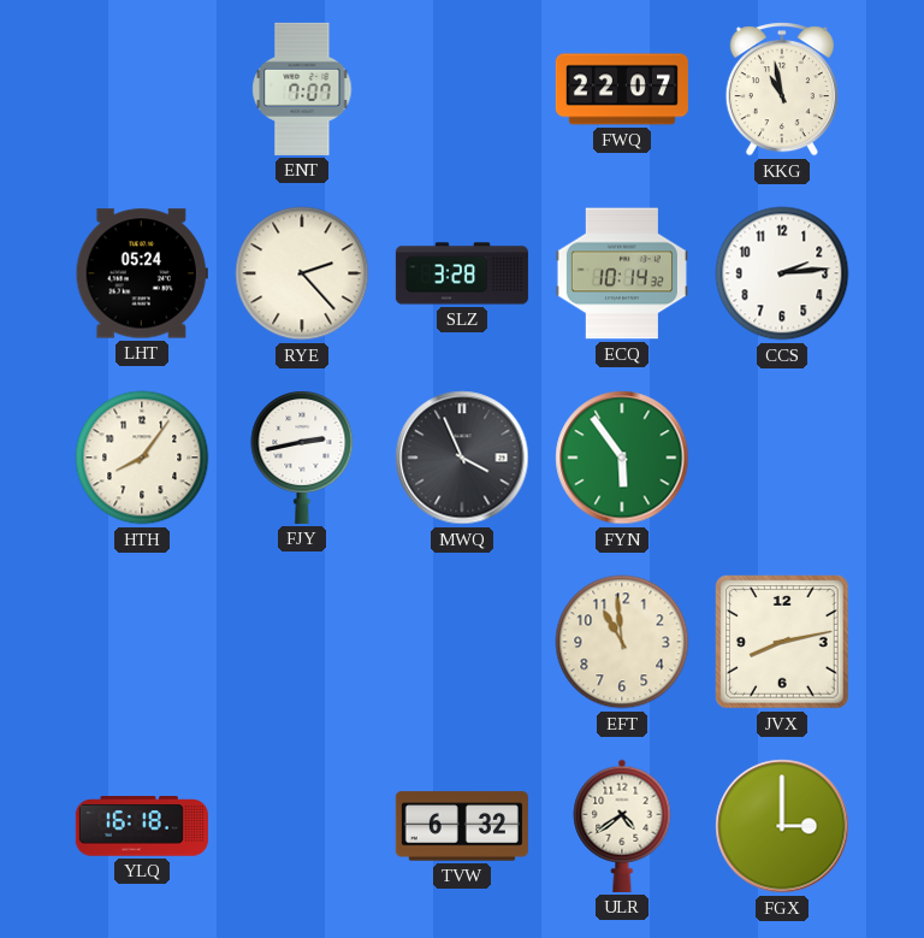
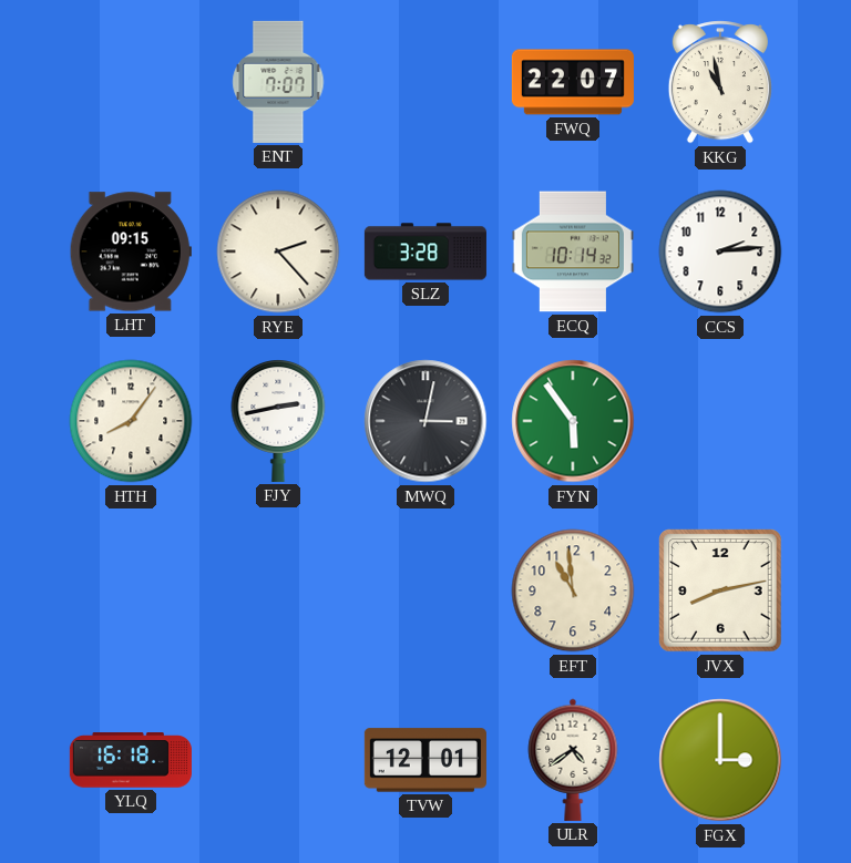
LHT: 05:24 -> 09:15
MWQ: 3:56 -> 3:02
TVW: 6:32 -> 12:01
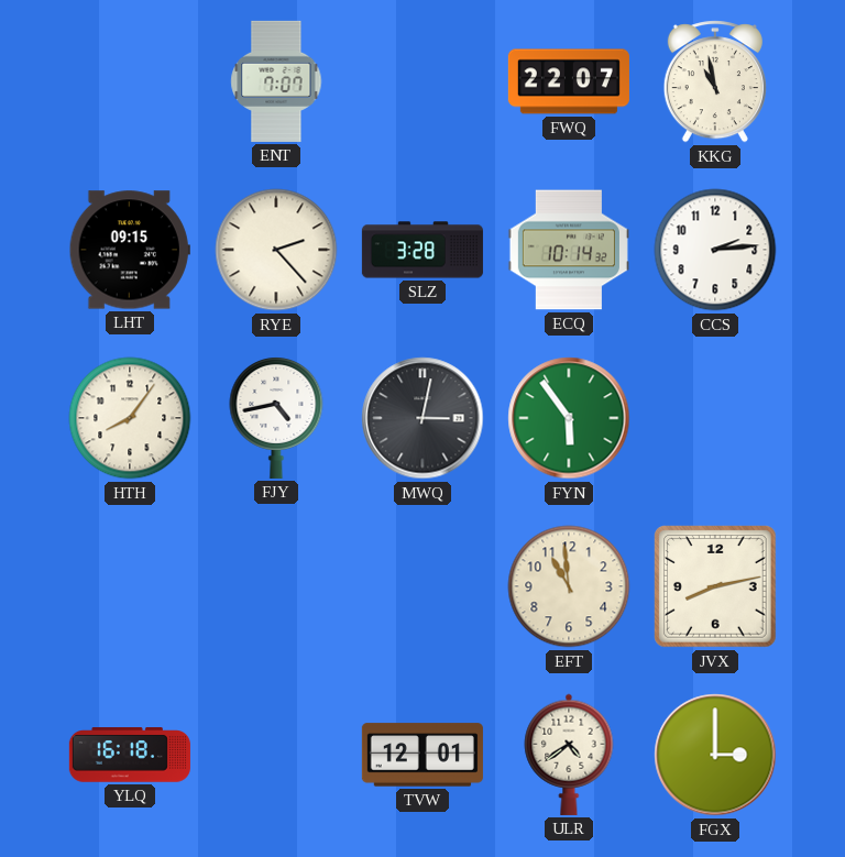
FJY: 2:43 -> 4:43
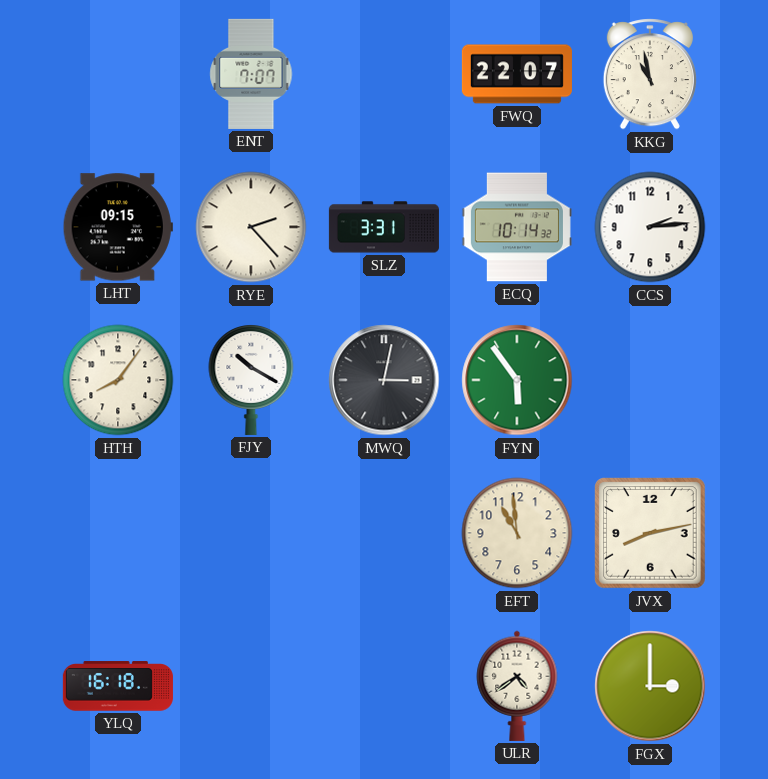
SLZ: 3:28 -> 3:31
FJY: 4:43 -> 10:20
TVW: 12:01 -> none
